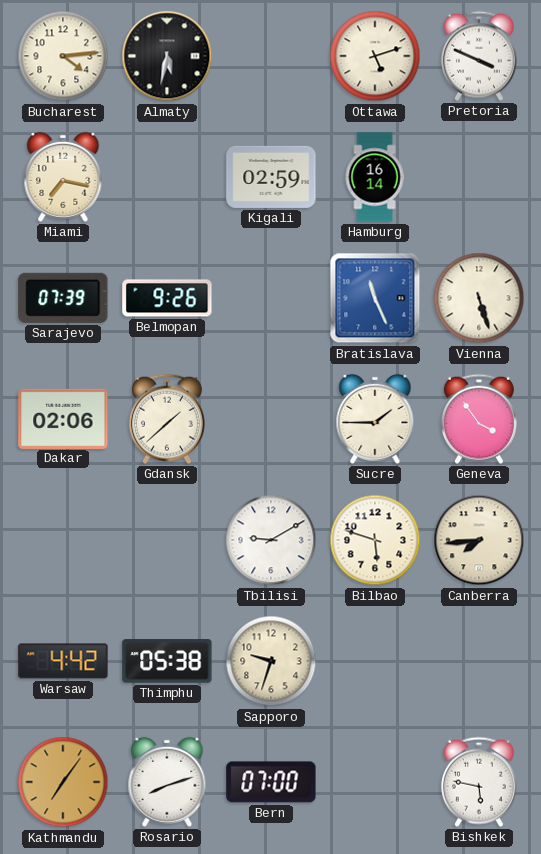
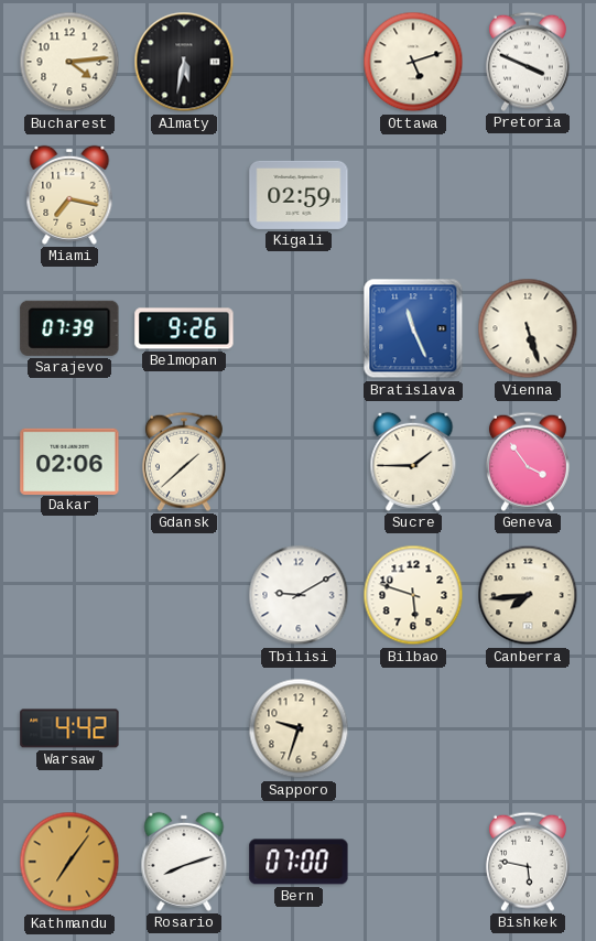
Hamburg: 16:14 -> none
Thimphu: 05:38 -> none
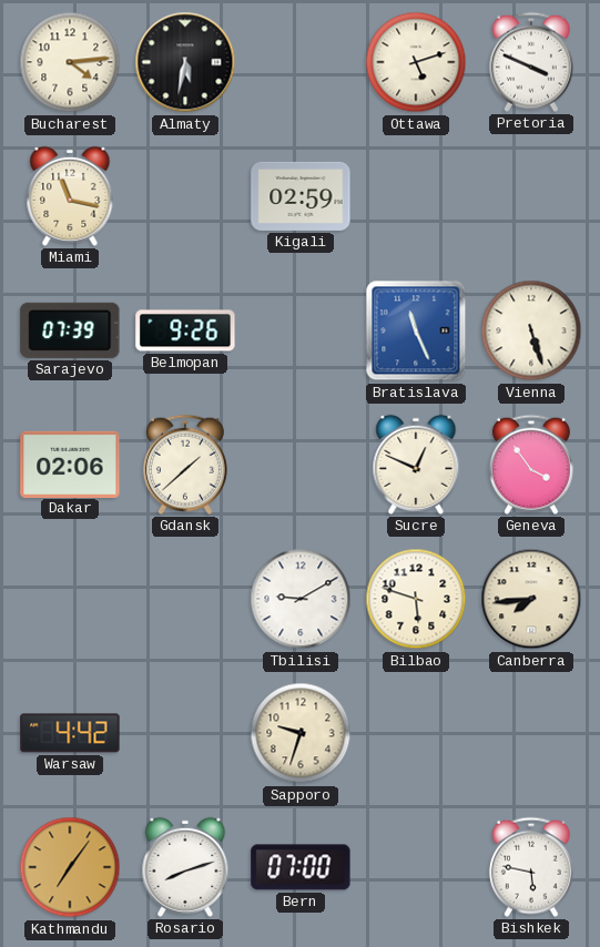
Miami: 7:17 -> 11:17
Sucre: 1:45 -> 12:49
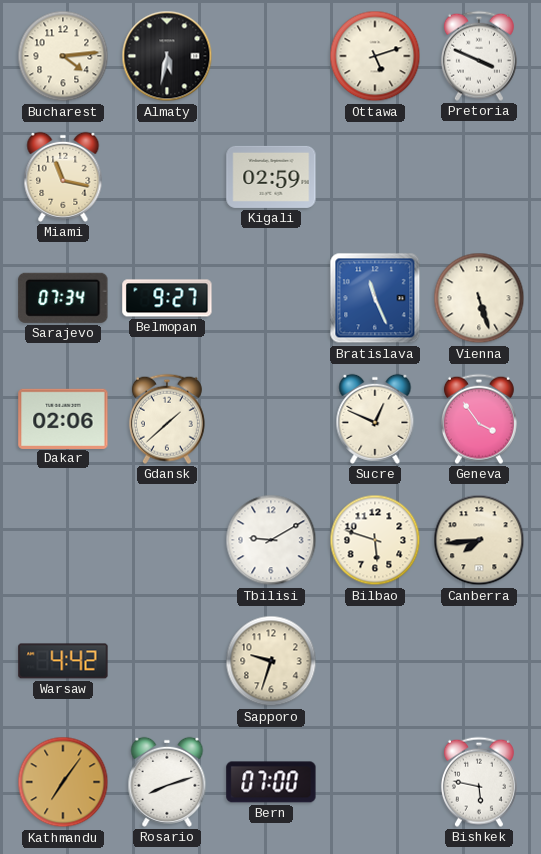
Sarajevo: 07:39 -> 07:34
Belmopan: 9:26 -> 9:27
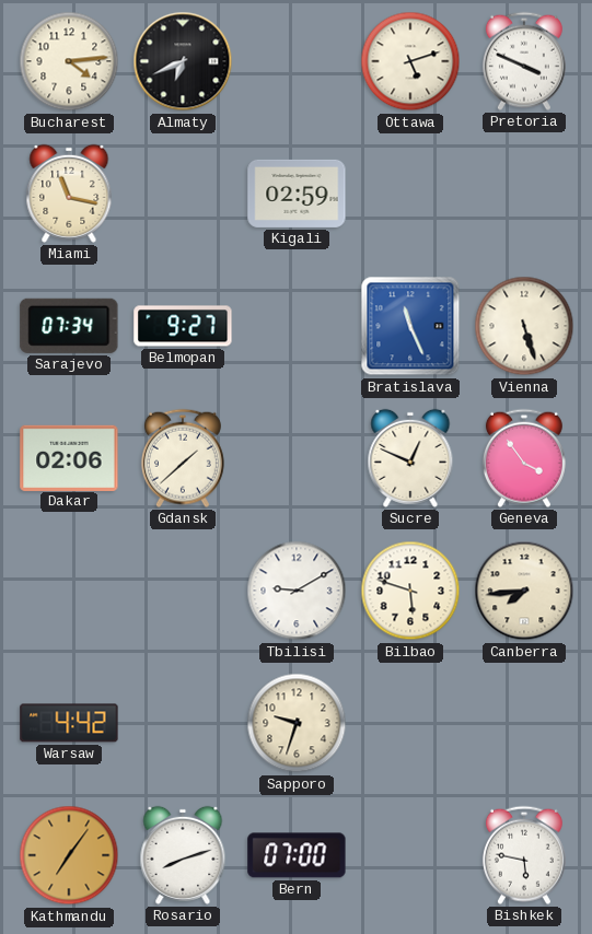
Almaty: 5:32 -> 6:41
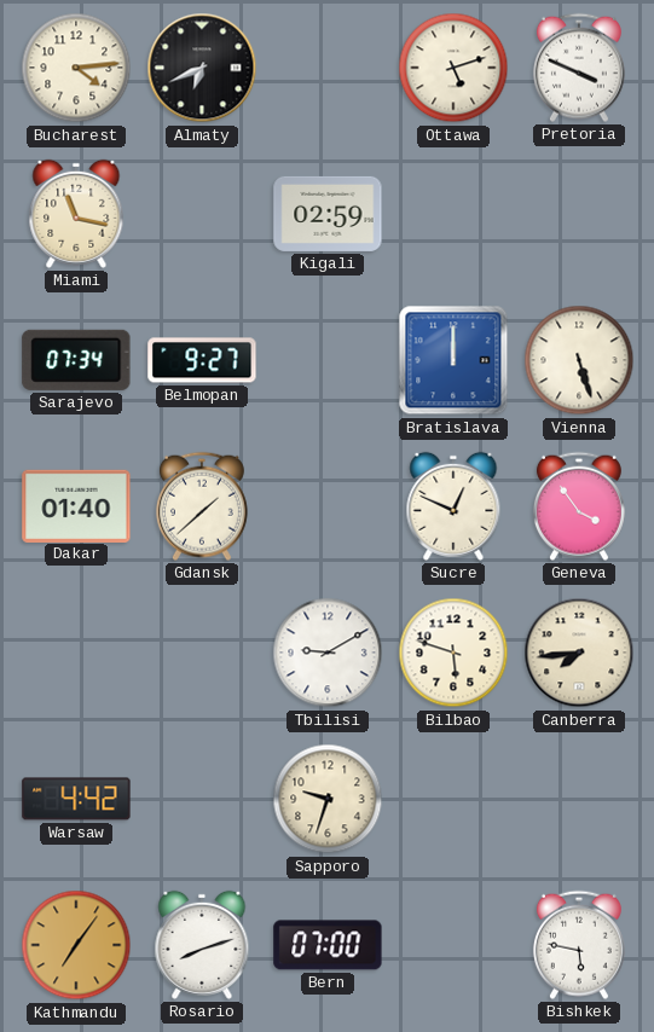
Bratislava: 11:26 -> 12:00
Dakar: 02:06 -> 01:40
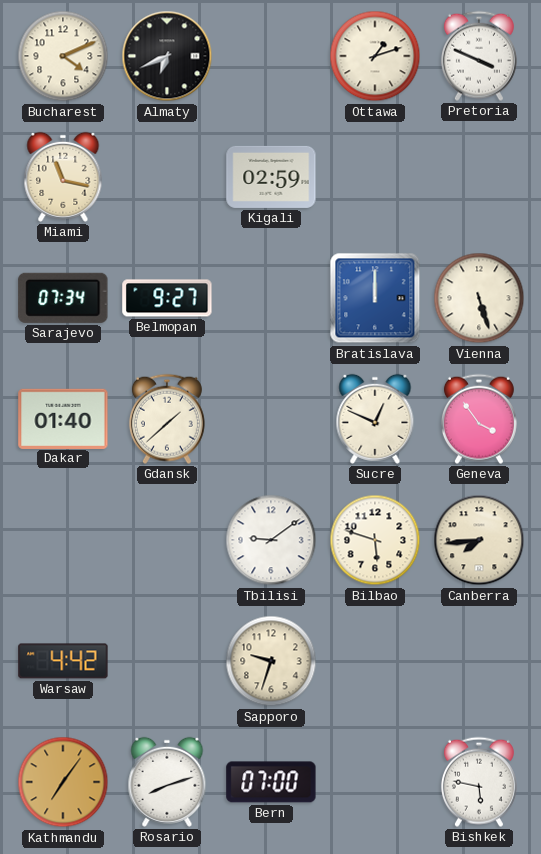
Bucharest: 4:14 -> 4:11
Ottawa: 5:12 -> 1:12
Tbilisi: 9:10 -> 9:09
